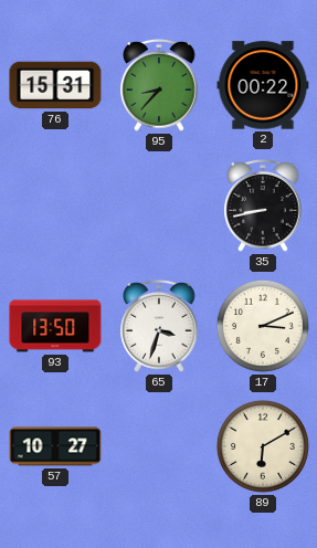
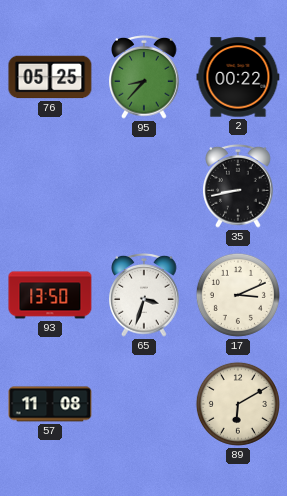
76: 15:31 -> 05:25
57: 10:27 -> 11:08
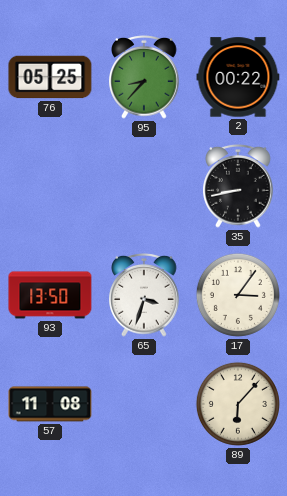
17: 3:11 -> 3:06
89: 6:10 -> 6:07
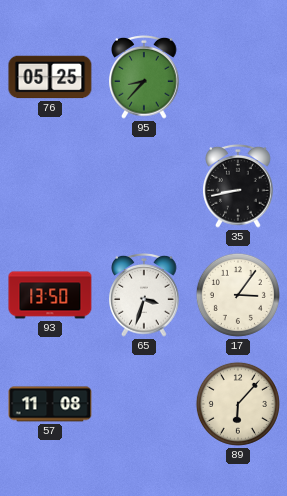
2: 00:22 -> none
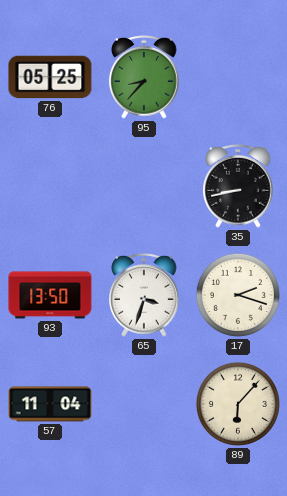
17: 3:06 -> 2:18
57: 11:08 -> 11:04
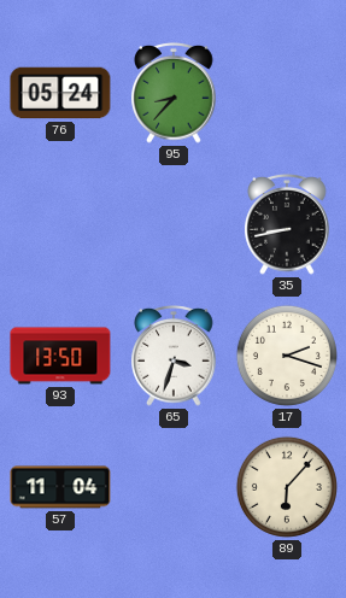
76: 05:25 -> 05:24
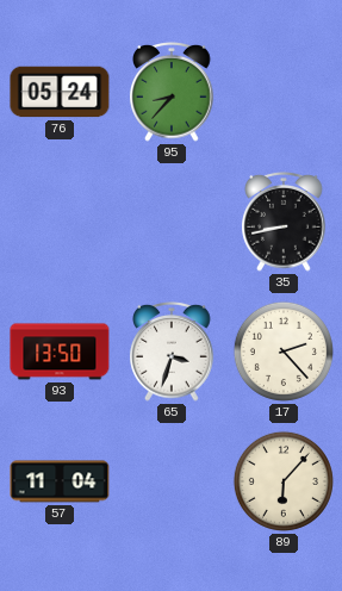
17: 2:18 -> 2:23
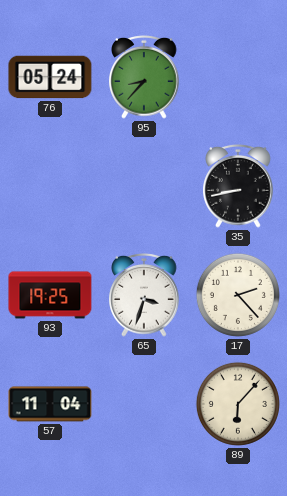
93: 13:50 -> 19:25
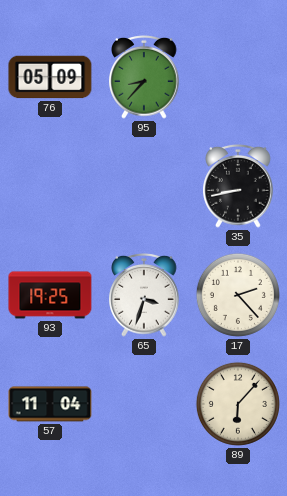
76: 05:24 -> 05:09
